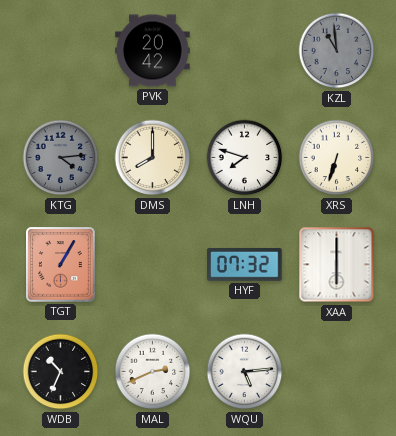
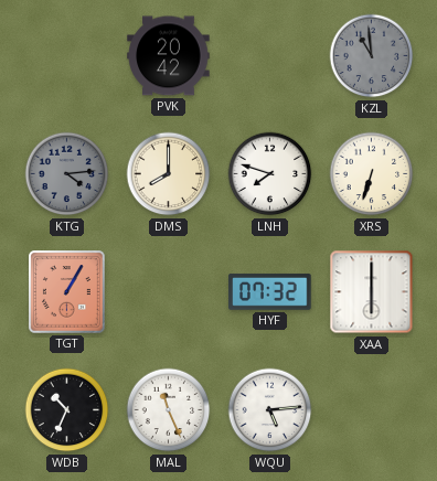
MAL: 2:41 -> 11:26
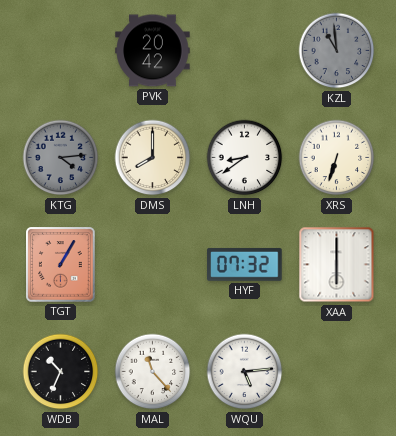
LNH: 7:48 -> 8:39
MAL: 11:26 -> 11:23
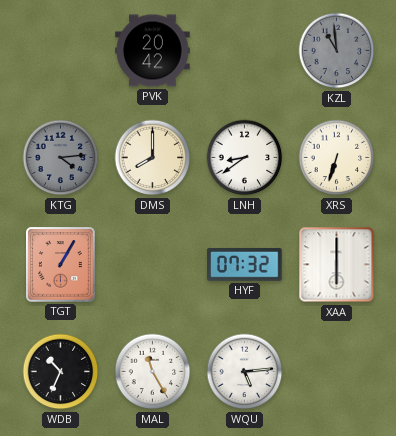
MAL: 11:23 -> 11:25
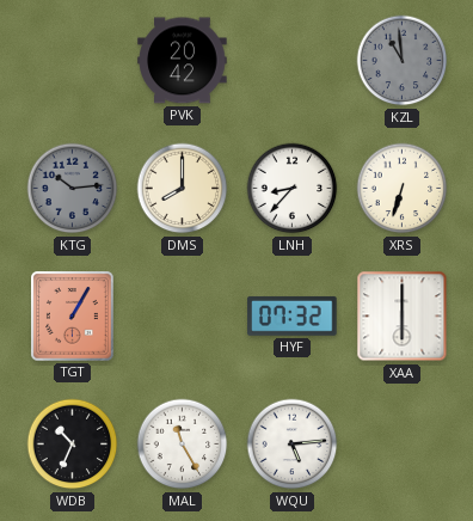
KTG: 4:14 -> 10:14
LNH: 8:39 -> 8:37
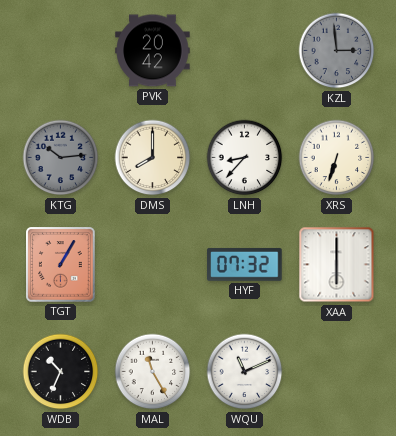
KZL: 10:59 -> 2:59
WQU: 5:14 -> 11:11
